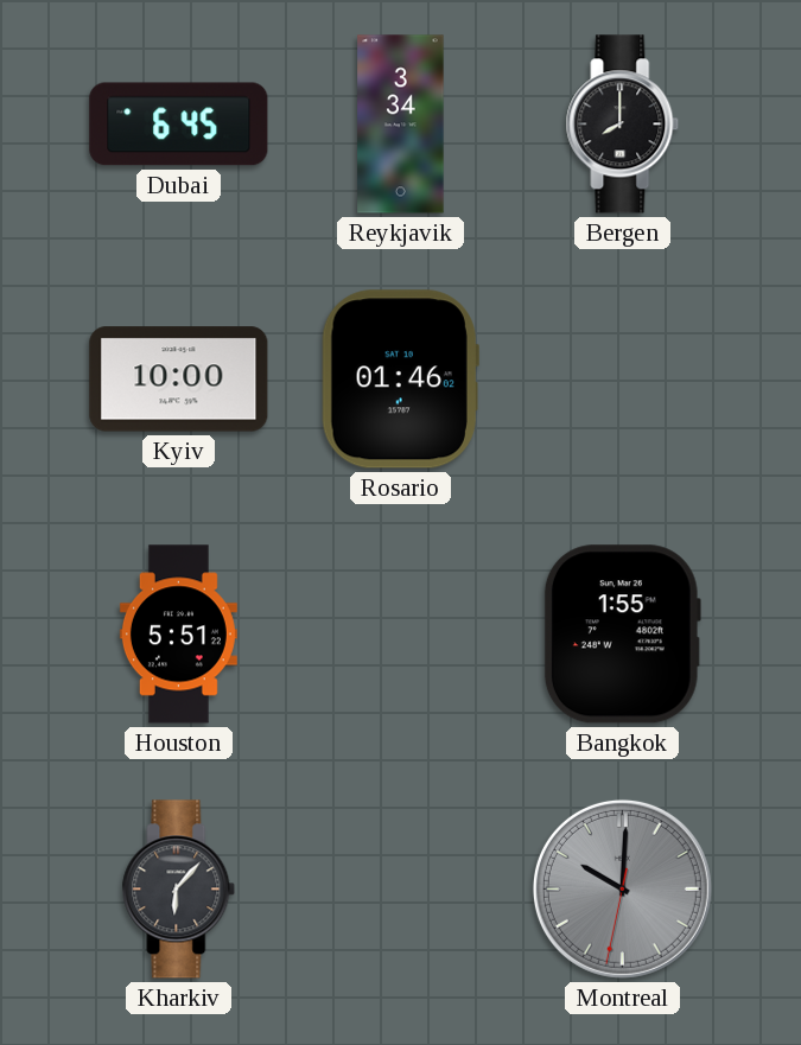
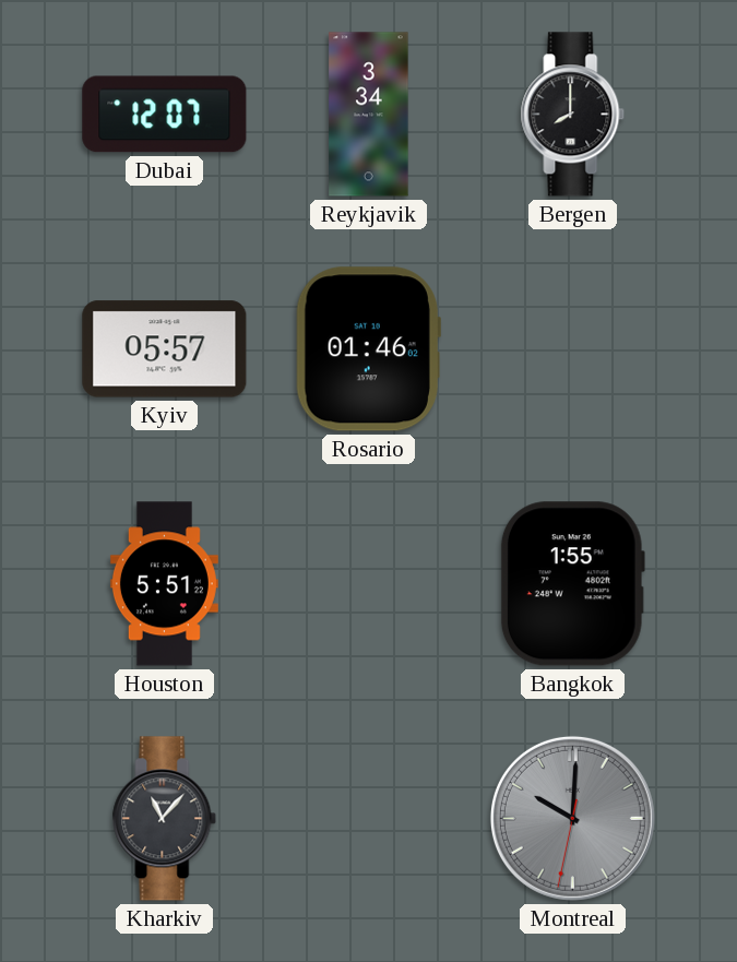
Dubai: 6:45 -> 12:07
Kyiv: 10:00 -> 05:57
Kharkiv: 6:07 -> 11:07
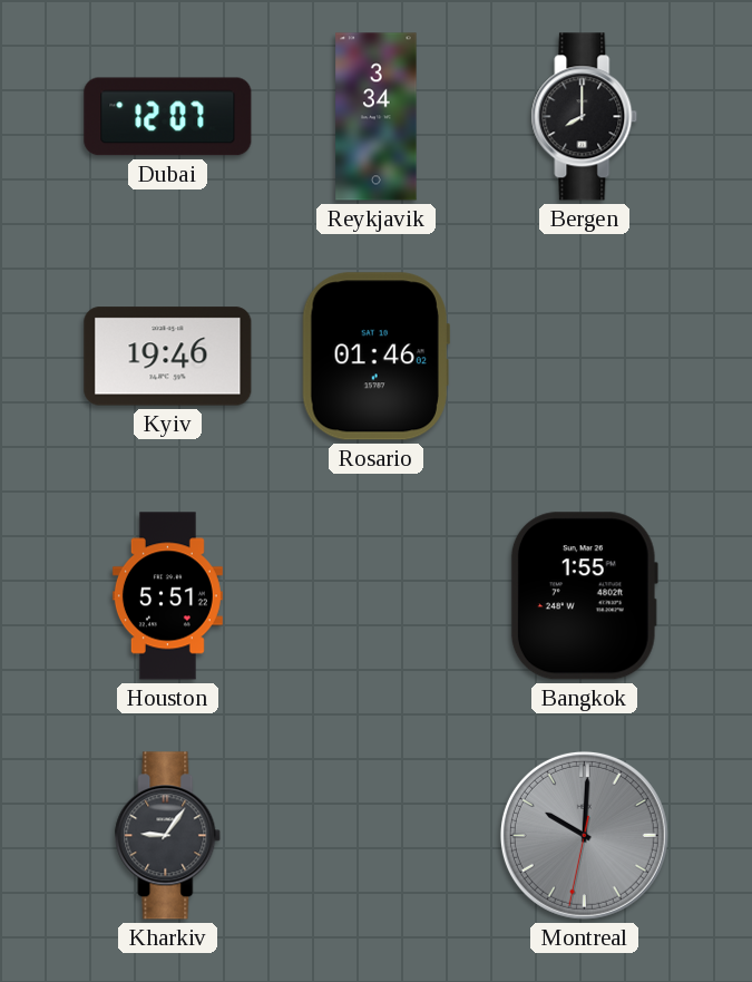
Kyiv: 05:57 -> 19:46
Kharkiv: 11:07 -> 9:06
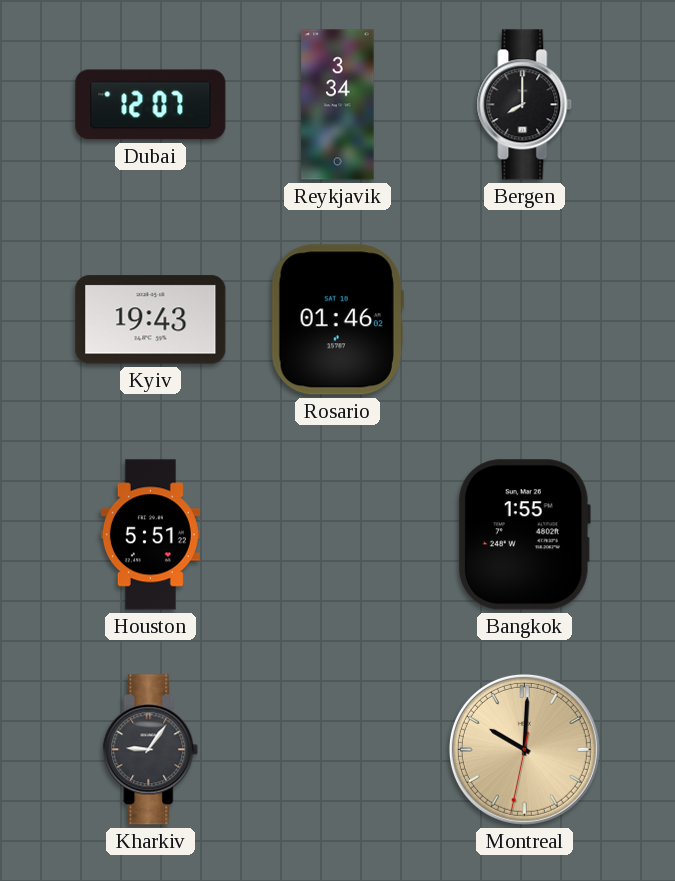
Kyiv: 19:46 -> 19:43
Montreal dial: grey -> champagne
